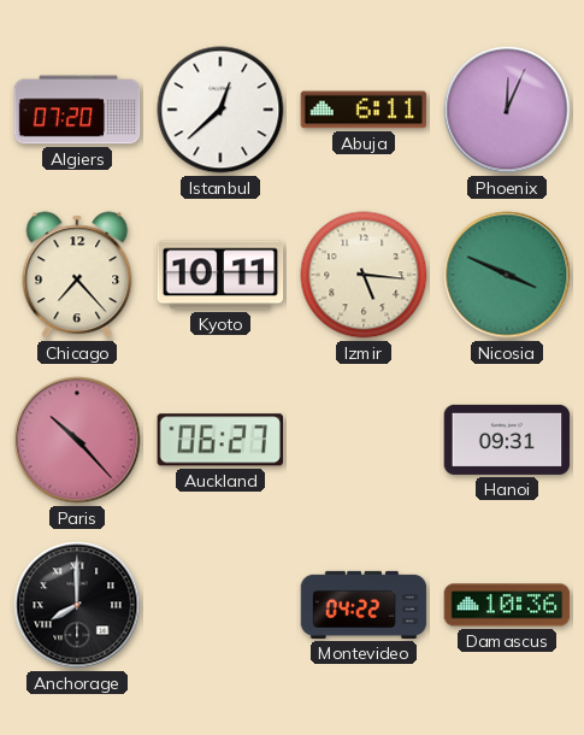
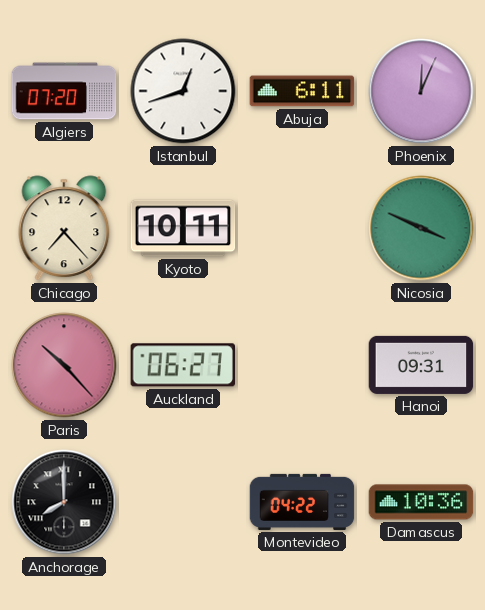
Istanbul: 12:38 -> 12:42
Izmir: 5:16 -> none
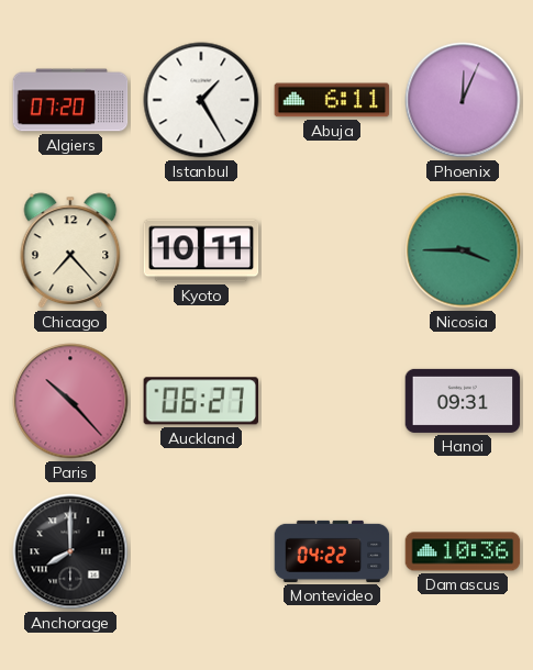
Istanbul: 12:42 -> 1:25
Nicosia: 3:49 -> 3:45
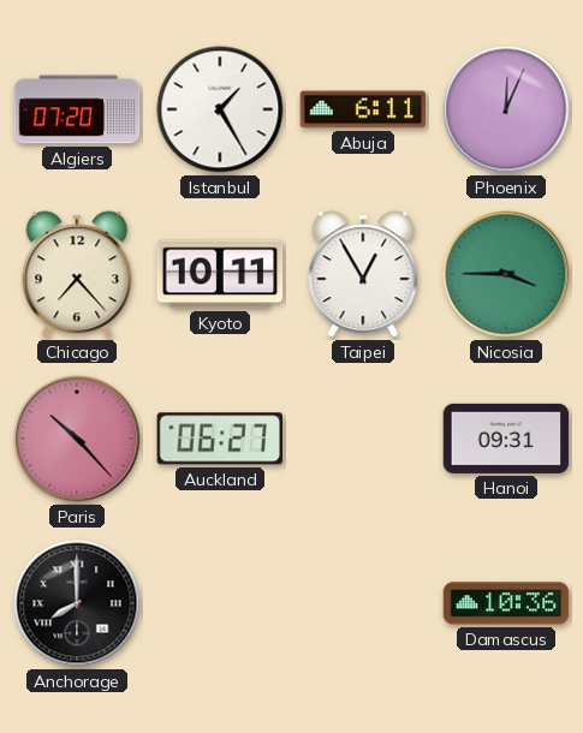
Taipei: none -> 12:55
Montevideo: 04:22 -> none
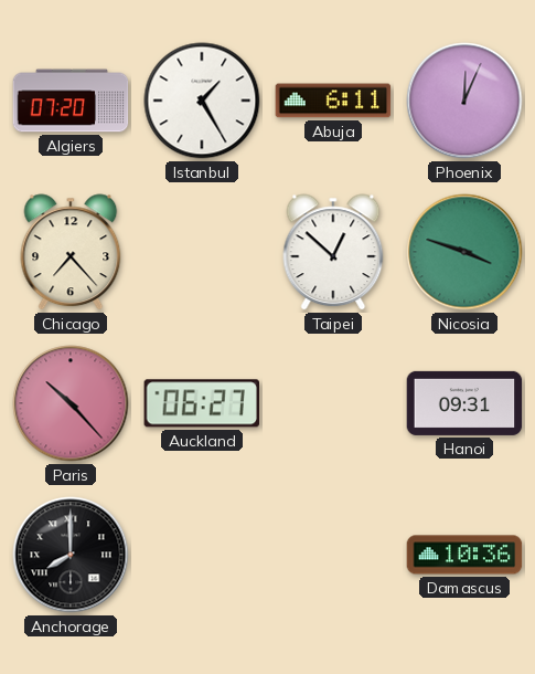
Kyoto: 10:11 -> none
Taipei: 12:55 -> 12:52
Nicosia: 3:45 -> 3:48
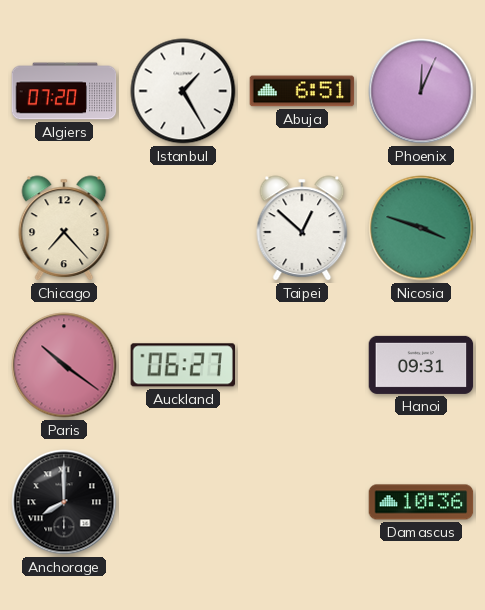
Abuja: 6:11 -> 6:51
Paris: 10:23 -> 10:21
